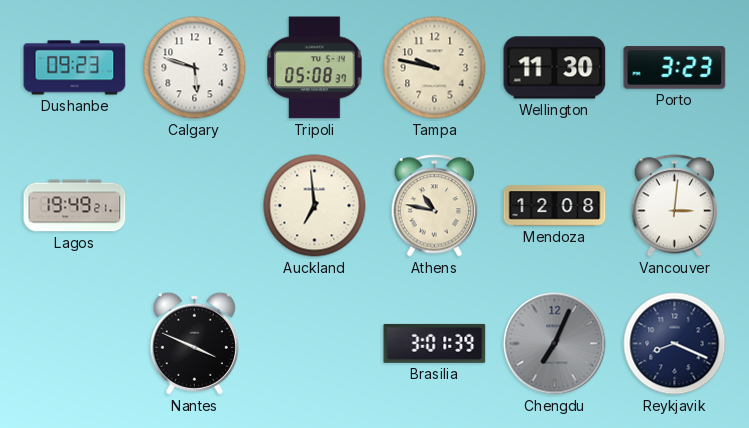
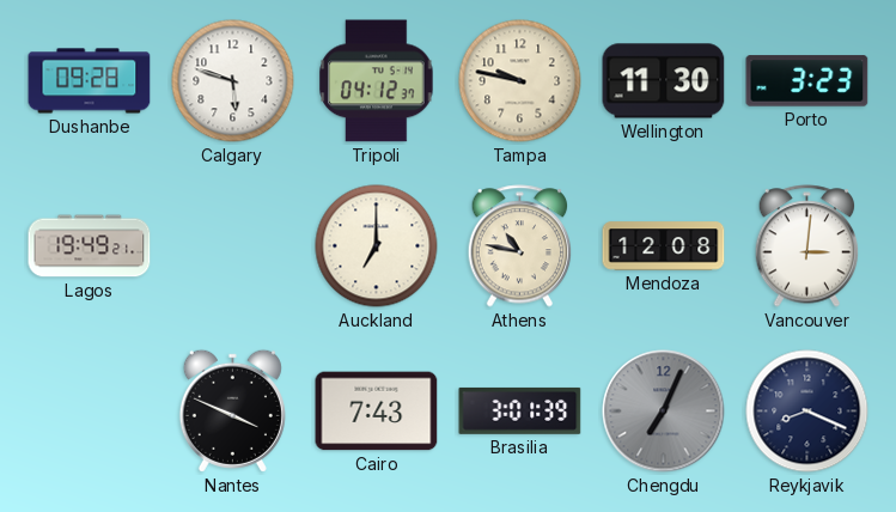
Dushanbe: 09:23 -> 09:28
Tripoli: 05:08 -> 04:12
Auckland: 6:59 -> 7:00
Cairo: none -> 7:43
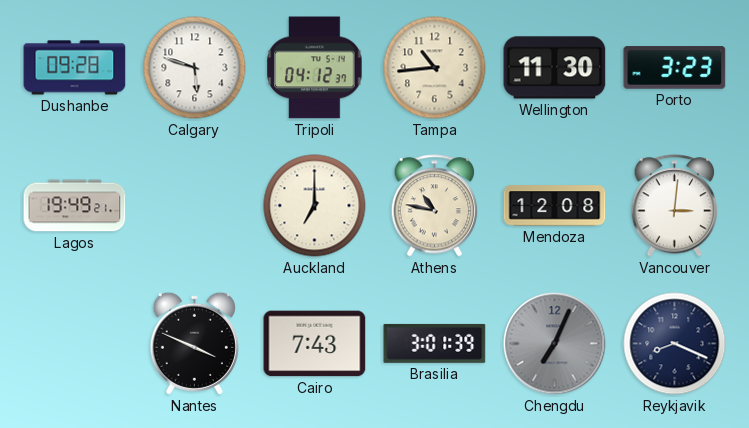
Tampa: 9:47 -> 10:44
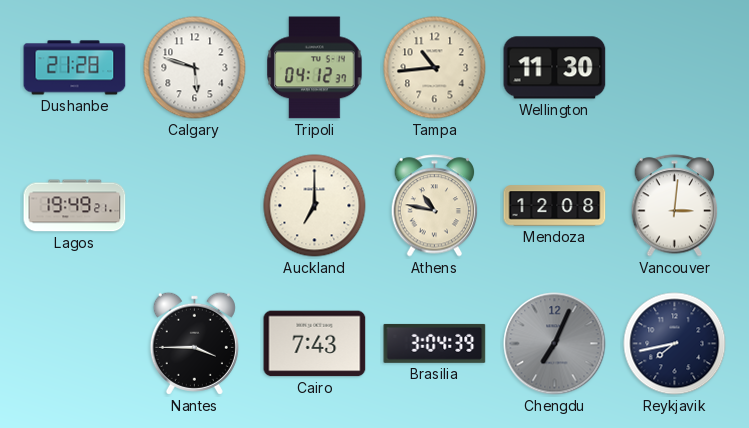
Dushanbe: 09:28 -> 21:28
Porto: 3:23 -> none
Nantes: 3:49 -> 3:45
Brasilia: 3:01 -> 3:04
Reykjavik: 8:19 -> 7:43
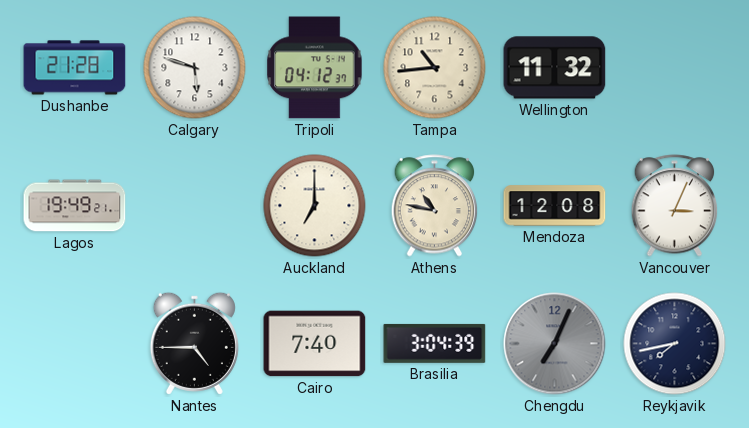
Wellington: 11:30 -> 11:32
Vancouver: 3:01 -> 3:04
Nantes: 3:45 -> 4:45
Cairo: 7:43 -> 7:40
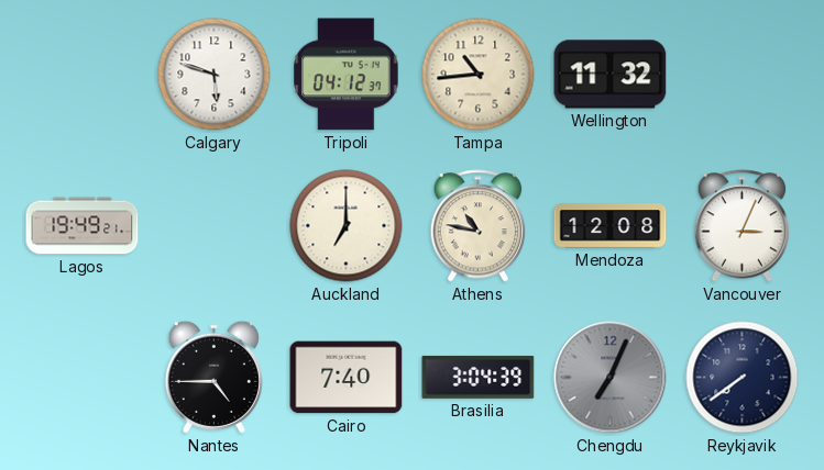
Dushanbe: 21:28 -> none
Reykjavik: 7:43 -> 7:39
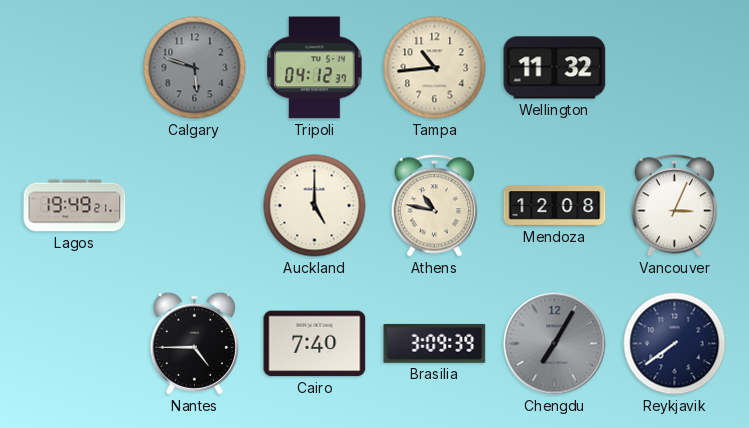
Calgary dial: white -> grey
Auckland: 7:00 -> 5:00
Brasilia: 3:04 -> 3:09
Chengdu: 7:04 -> 7:05
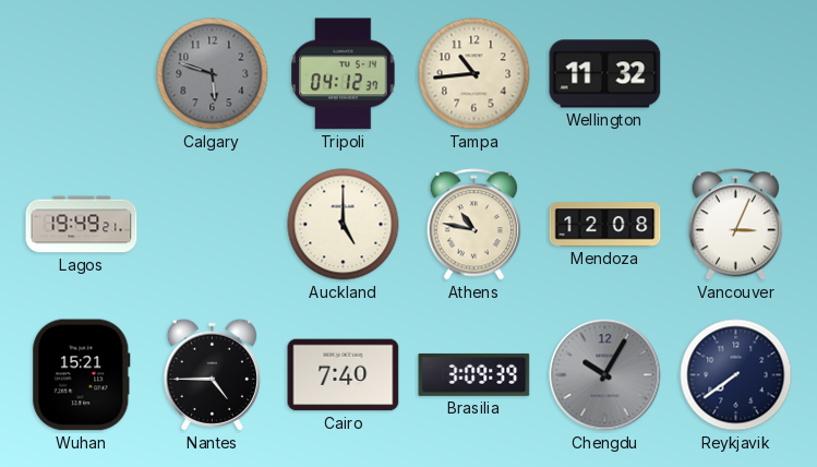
Wuhan: none -> 15:21
Chengdu: 7:05 -> 10:05
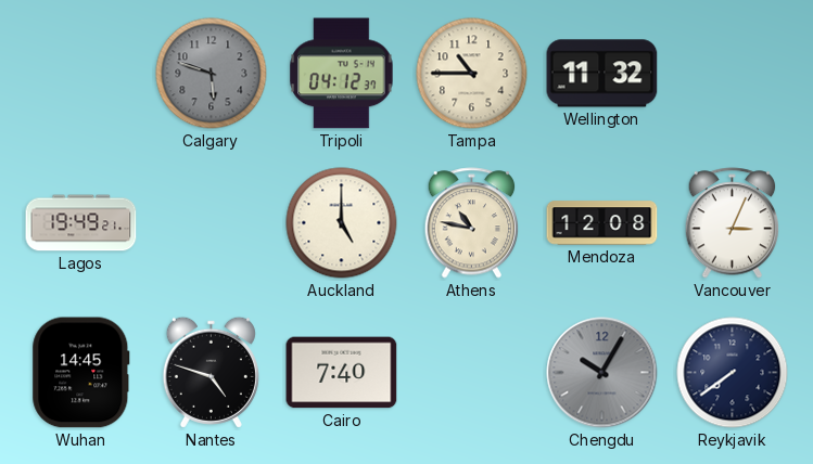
Tampa: 10:44 -> 10:45
Wuhan: 15:21 -> 14:45
Nantes: 4:45 -> 4:48
Brasilia: 3:09 -> none
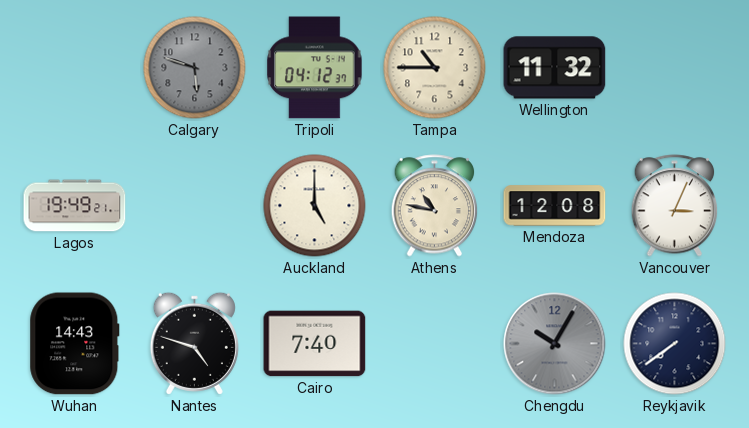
Wuhan: 14:45 -> 14:43
